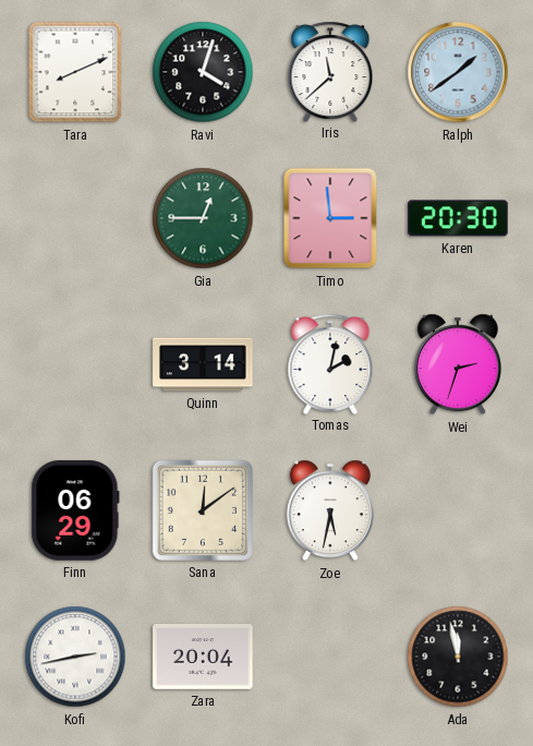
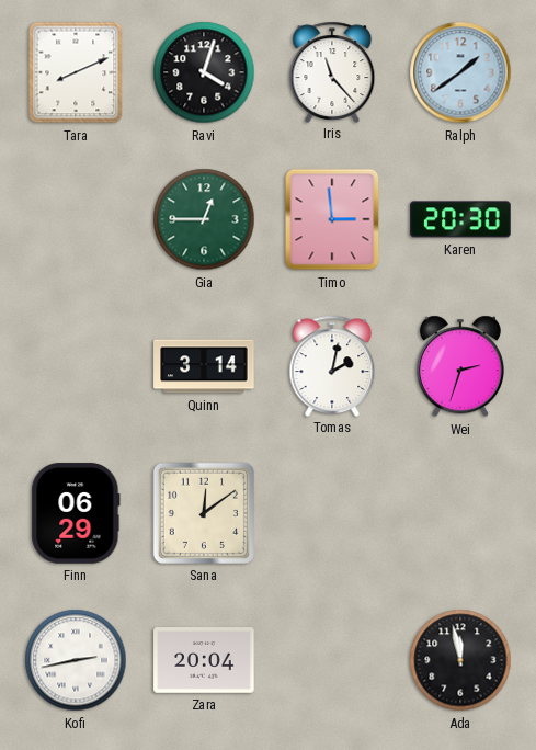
Iris: 11:38 -> 11:23
Zoe: 5:32 -> none
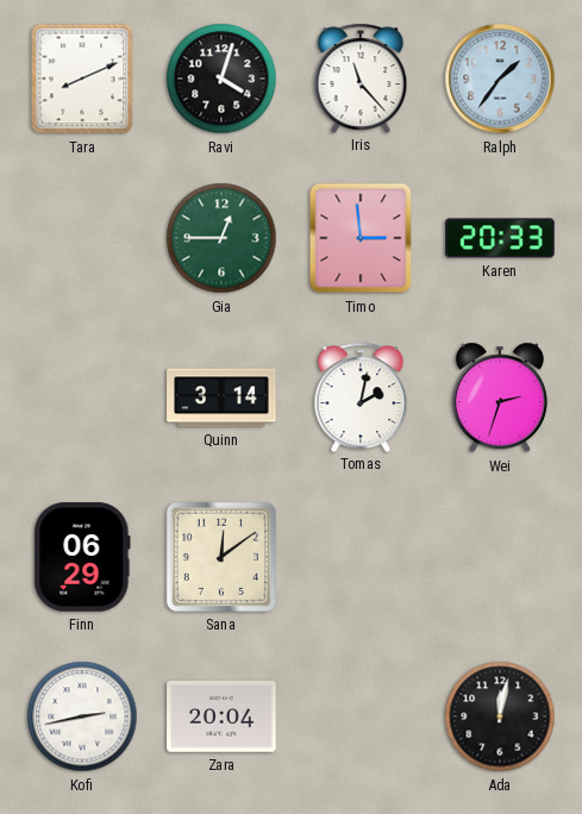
Ralph: 1:39 -> 1:36
Karen: 20:30 -> 20:33
Ada: 11:58 -> 12:02
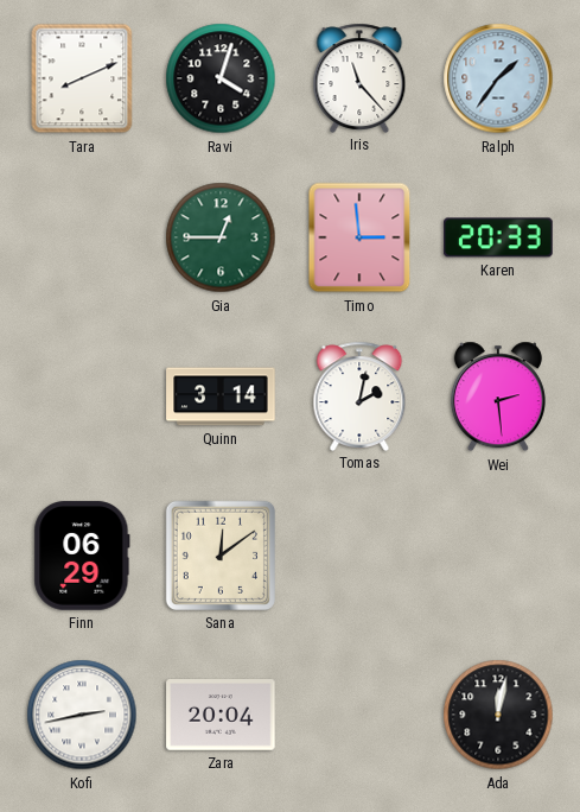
Wei: 2:33 -> 2:29
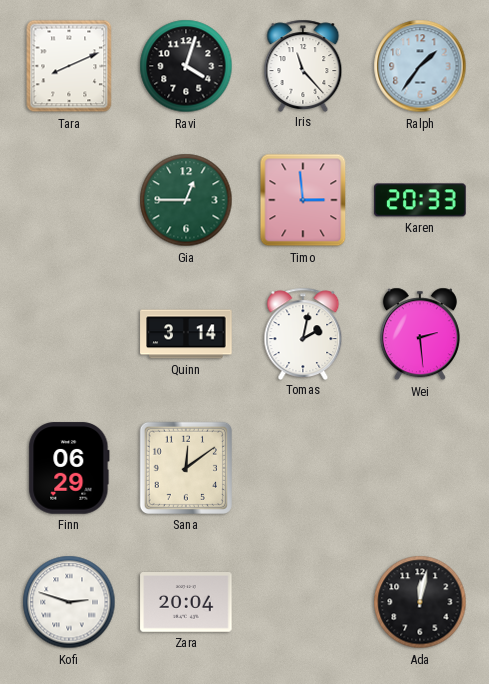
Kofi: 2:43 -> 2:48
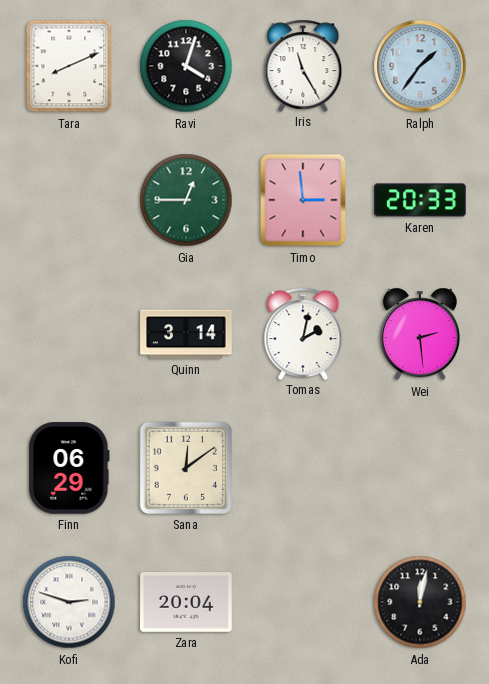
Iris: 11:23 -> 11:25
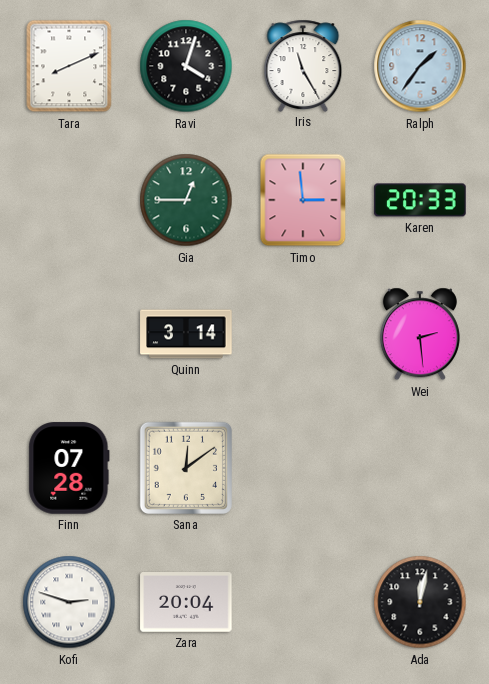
Tomas: 2:02 -> none
Finn: 06:29 -> 07:28
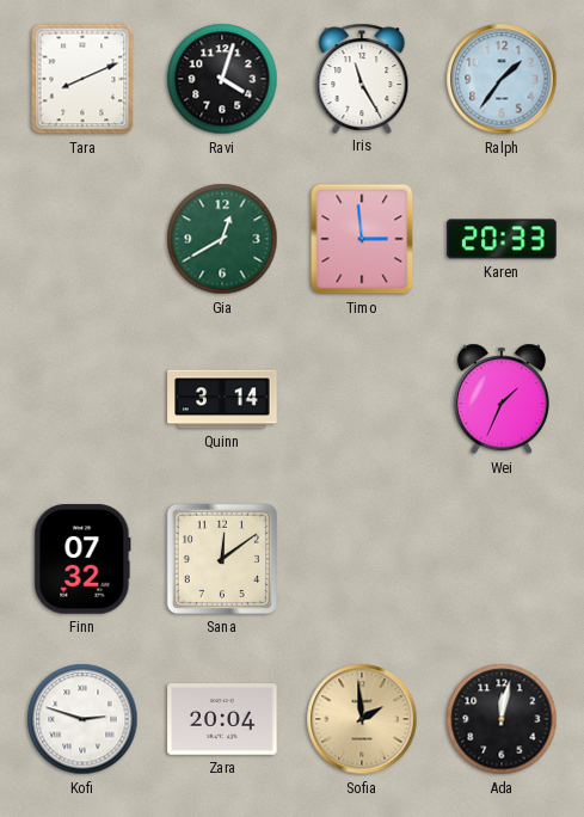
Gia: 12:45 -> 12:40
Wei: 2:29 -> 1:34
Finn: 07:28 -> 07:32
Sofia: none -> 1:59
